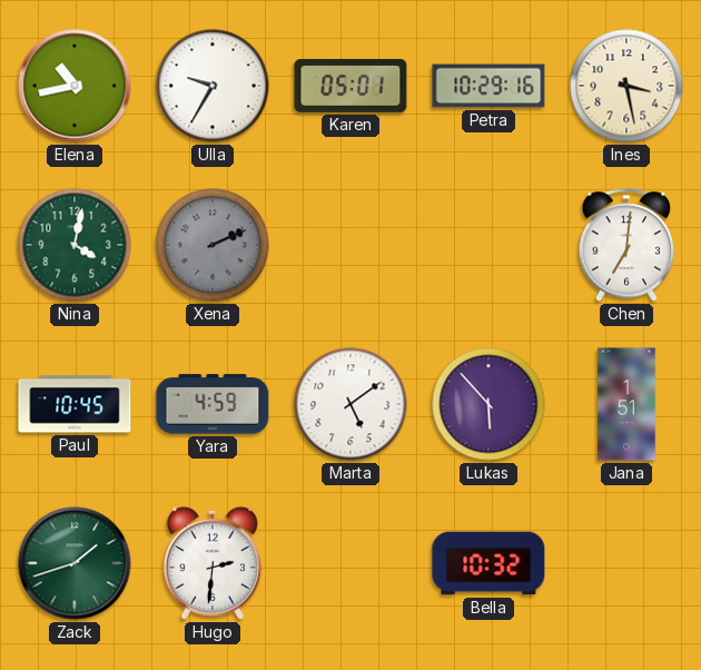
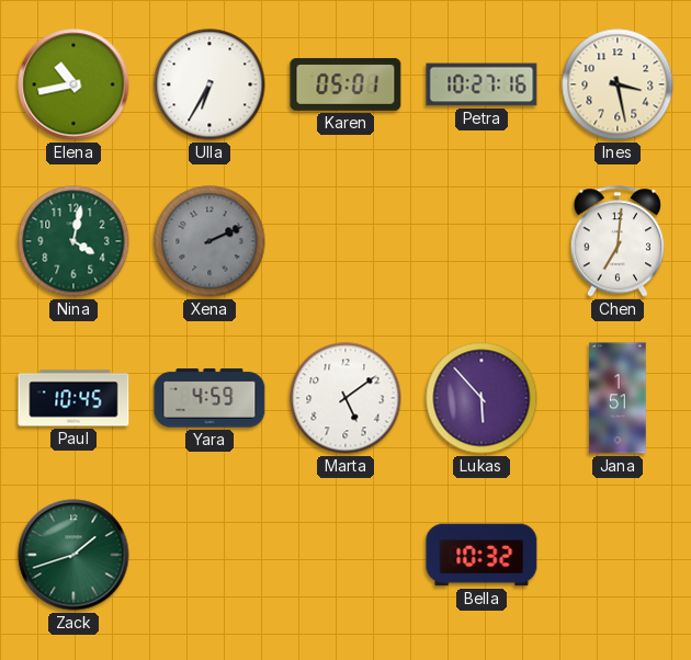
Ulla: 9:35 -> 6:35
Petra: 10:29 -> 10:27
Hugo: 2:31 -> none
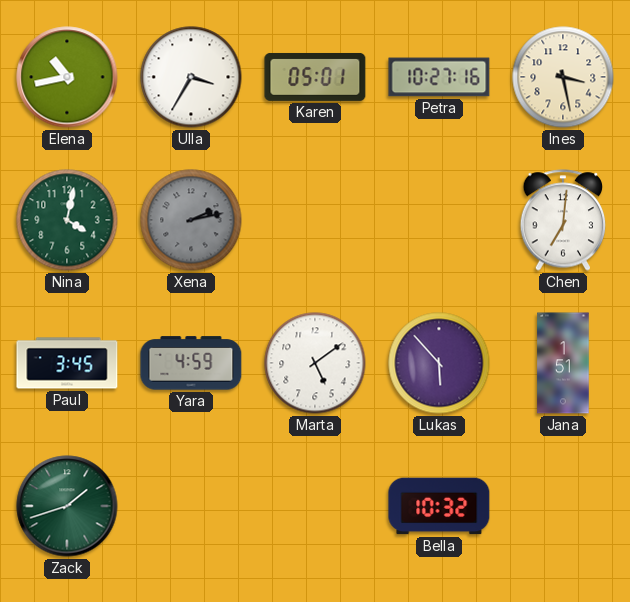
Ulla: 6:35 -> 3:35
Xena: 2:11 -> 2:13
Paul: 10:45 -> 3:45
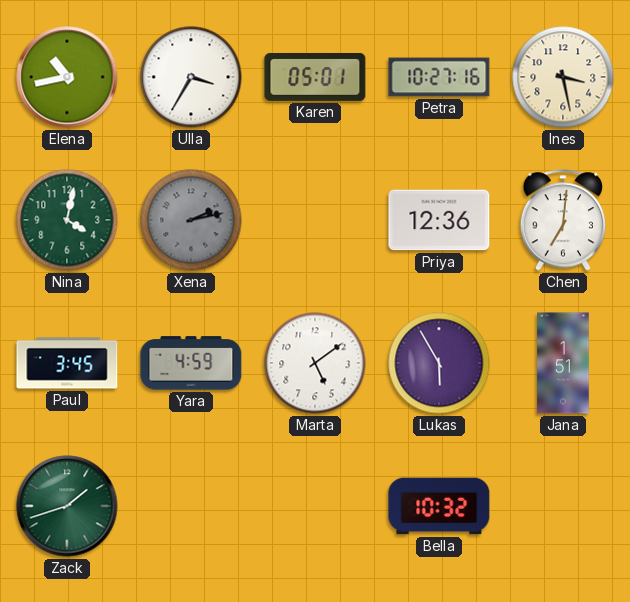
Priya: none -> 12:36
Lukas: 5:53 -> 5:55
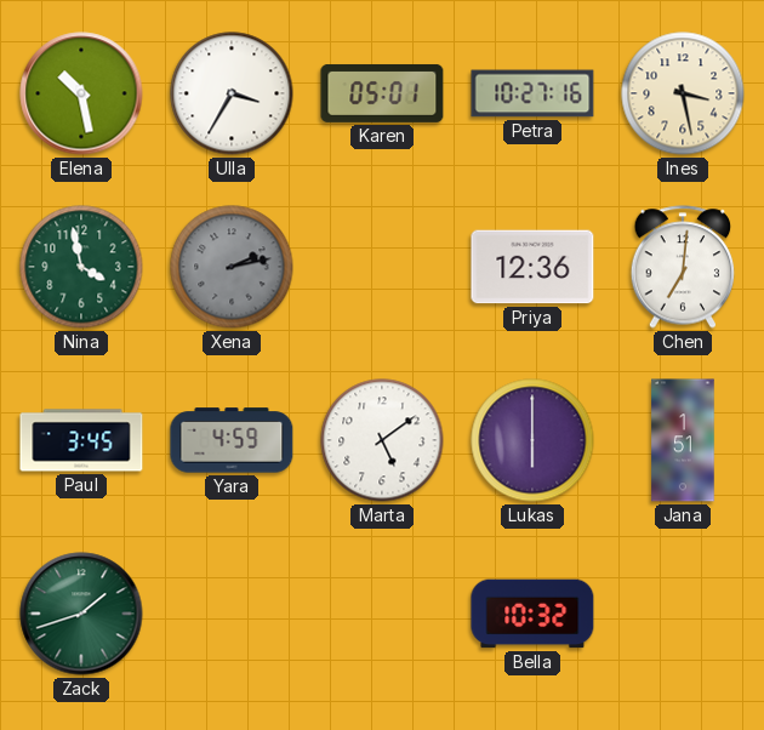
Elena: 10:43 -> 10:28
Nina: 4:02 -> 3:58
Lukas: 5:55 -> 6:00
